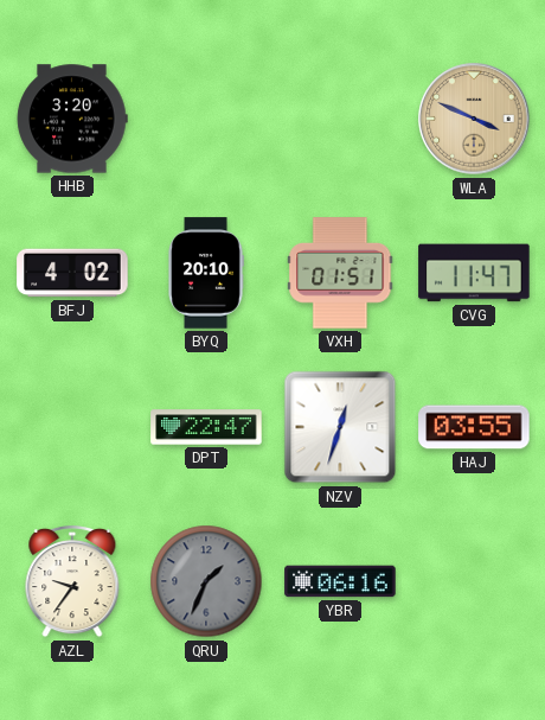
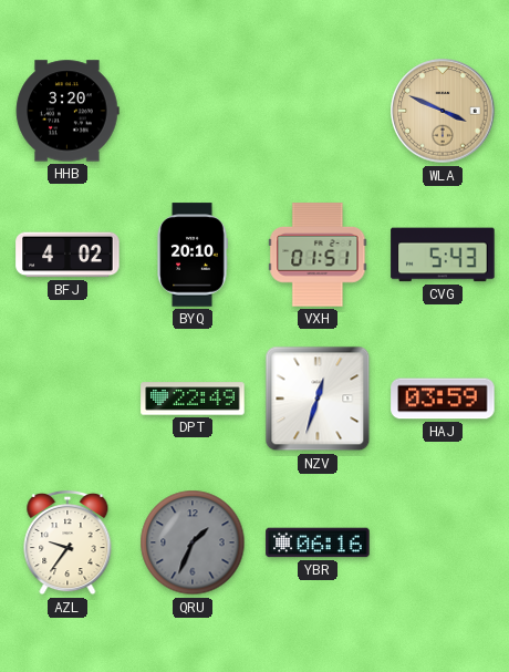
CVG: 11:47 -> 5:43
DPT: 22:47 -> 22:49
HAJ: 03:55 -> 03:59
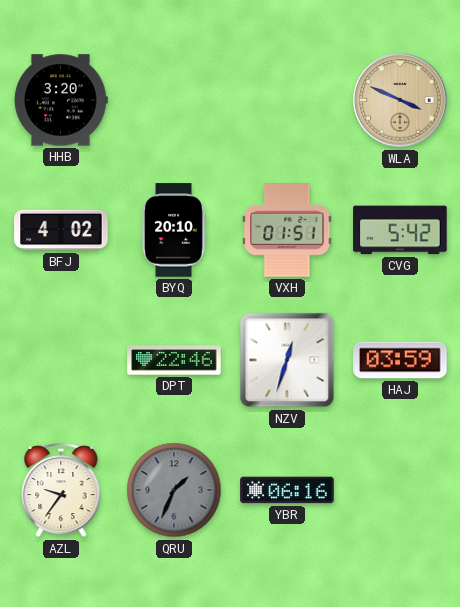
CVG: 5:43 -> 5:42
DPT: 22:49 -> 22:46
